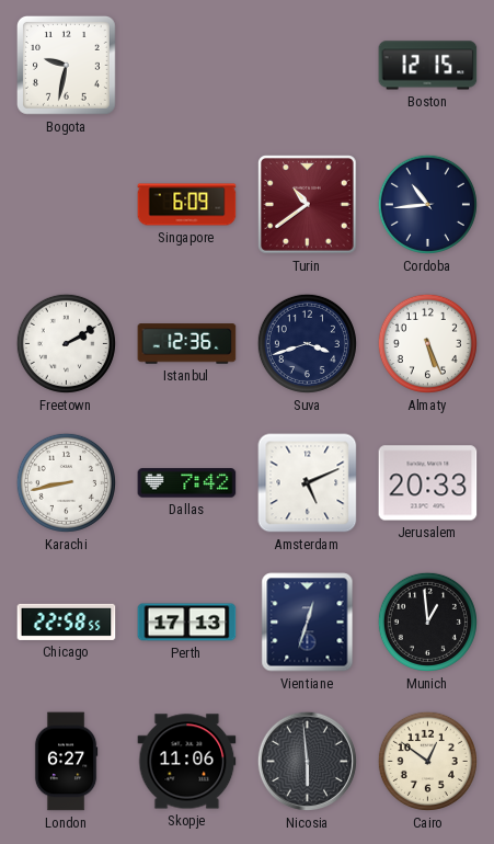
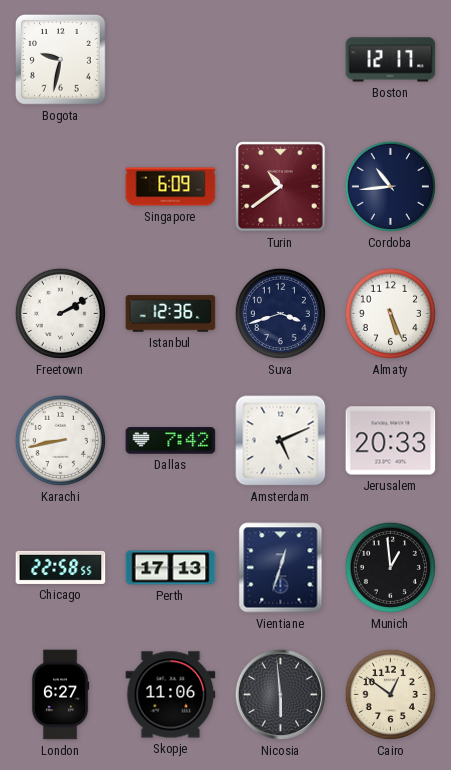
Boston: 12:15 -> 12:17
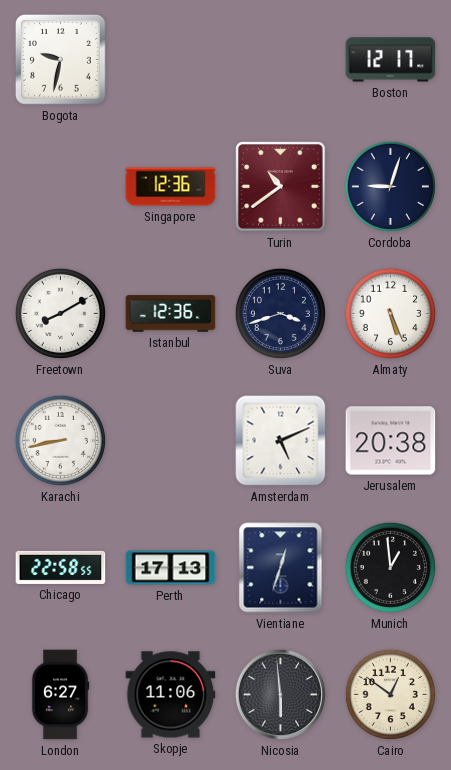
Singapore: 6:09 -> 12:36
Cordoba: 10:44 -> 9:03
Freetown: 2:10 -> 8:10
Dallas: 7:42 -> none
Jerusalem: 20:33 -> 20:38
